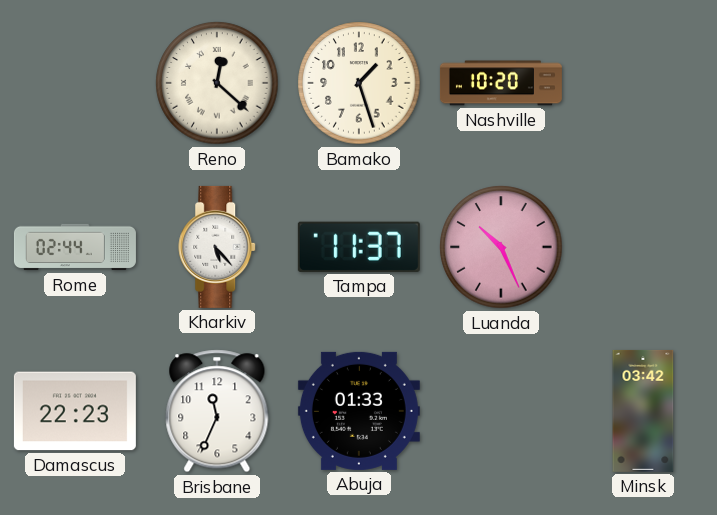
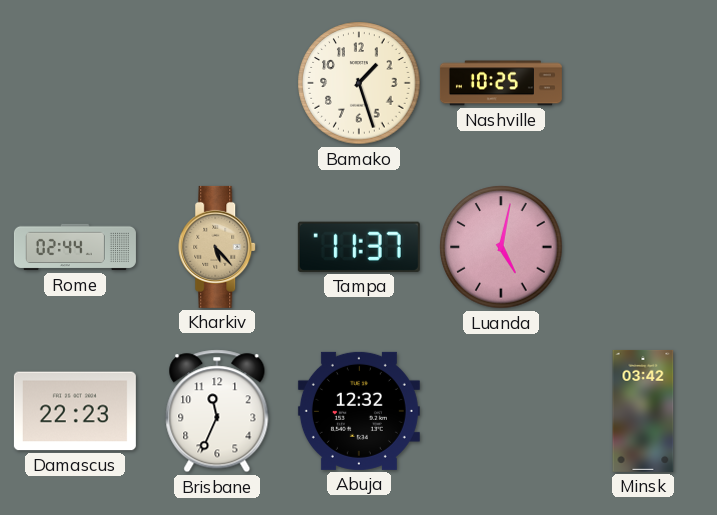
Reno: 12:22 -> none
Nashville: 10:20 -> 10:25
Kharkiv dial: white -> champagne
Luanda: 10:26 -> 5:02
Abuja: 01:33 -> 12:32
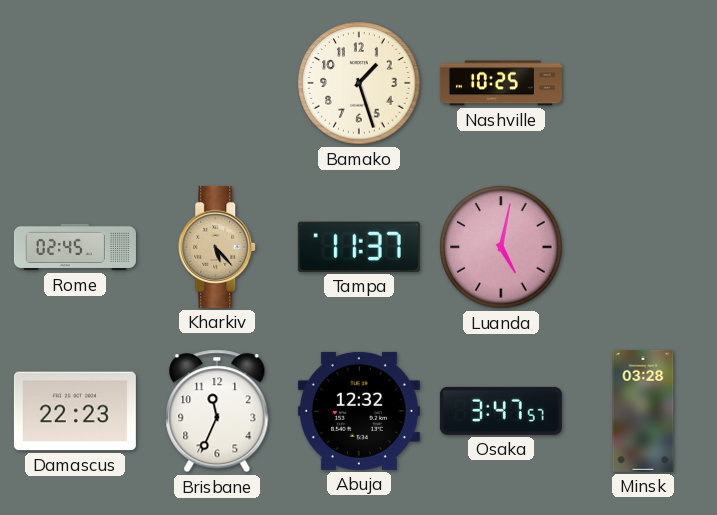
Rome: 02:44 -> 02:45
Osaka: none -> 3:47
Minsk: 03:42 -> 03:28
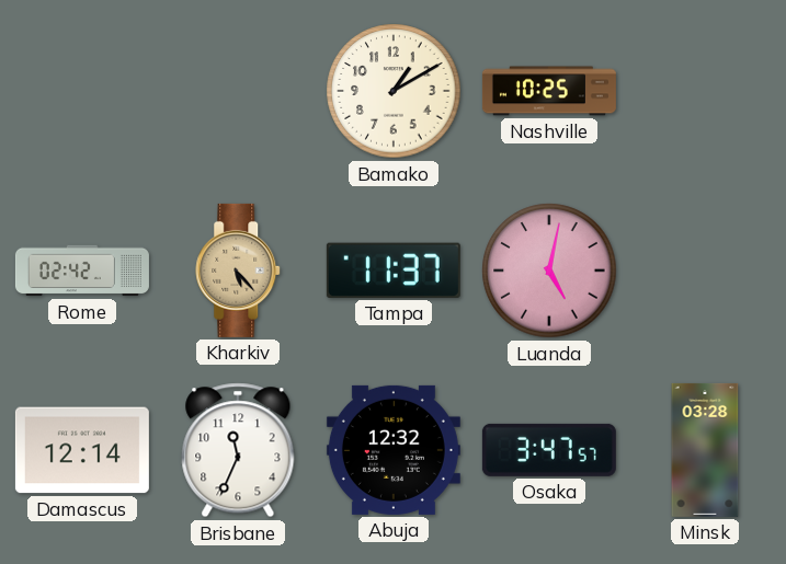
Bamako: 1:27 -> 1:10
Rome: 02:45 -> 02:42
Damascus: 22:23 -> 12:14
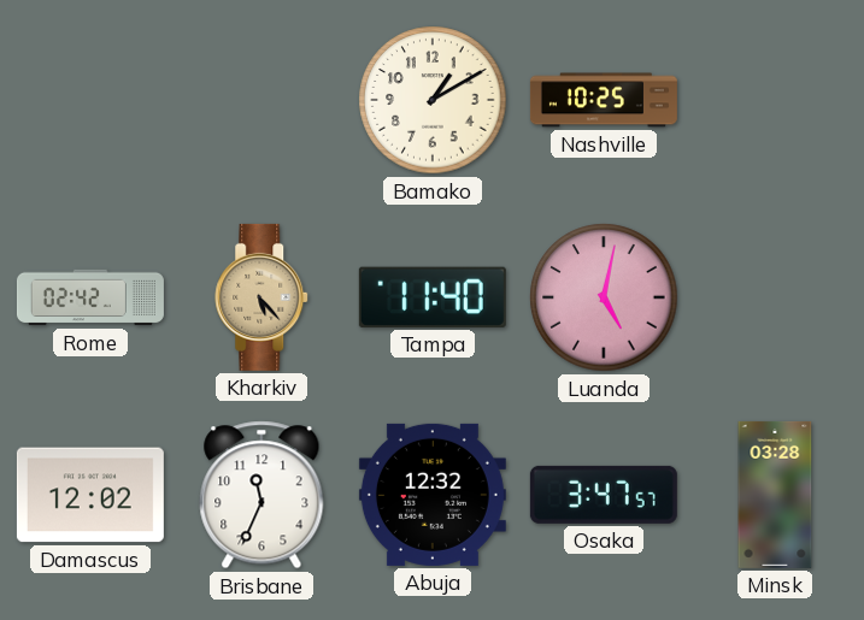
Tampa: 11:37 -> 11:40
Damascus: 12:14 -> 12:02
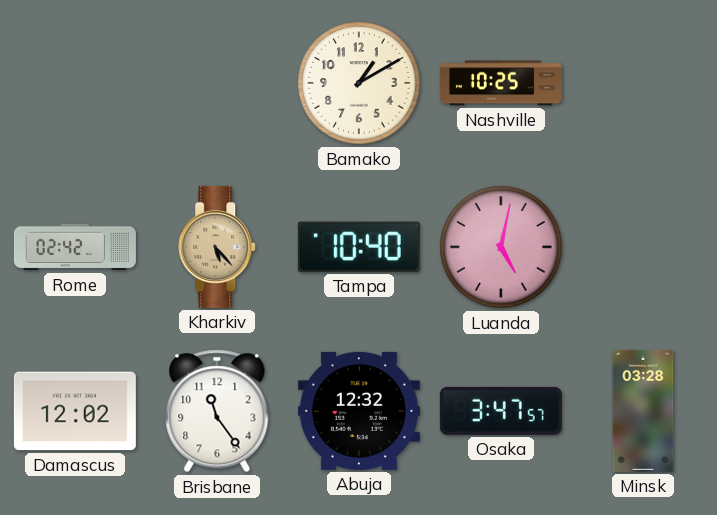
Tampa: 11:40 -> 10:40
Brisbane: 11:34 -> 11:24
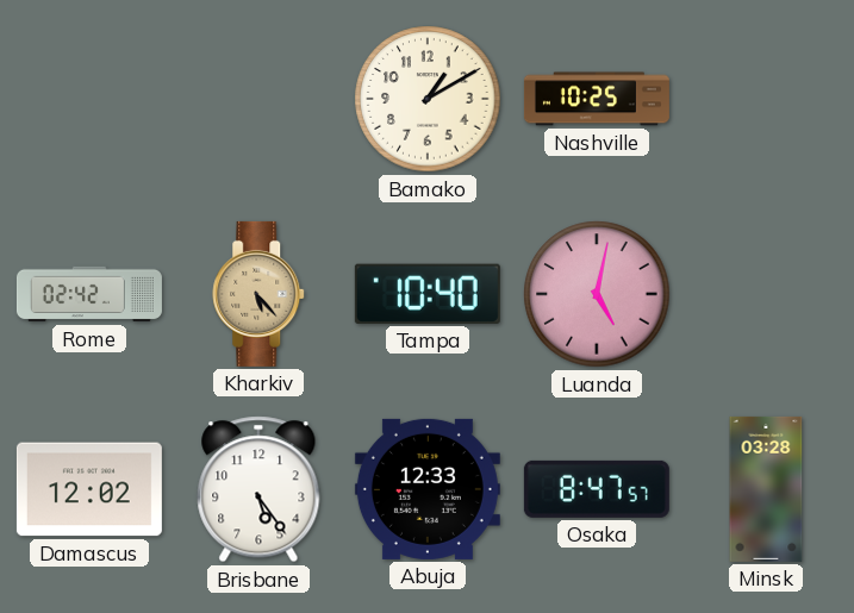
Brisbane: 11:24 -> 5:24
Abuja: 12:32 -> 12:33
Osaka: 3:47 -> 8:47
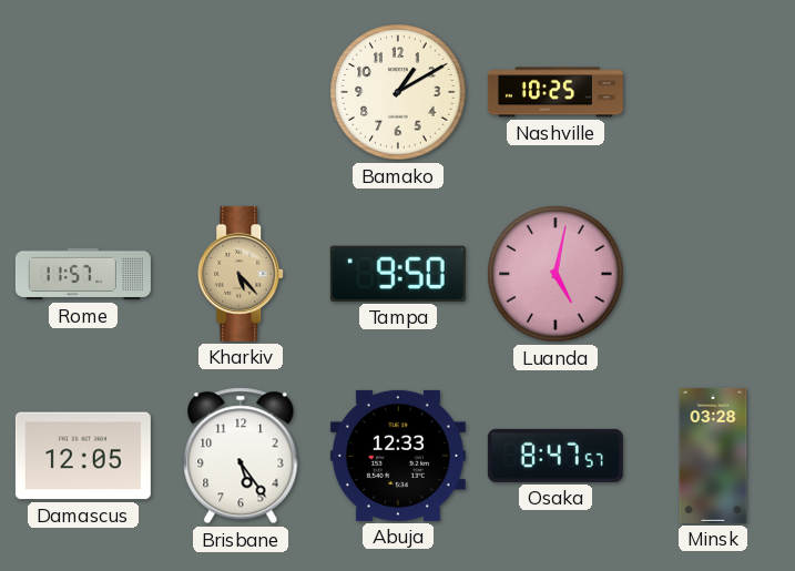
Rome: 02:42 -> 11:57
Tampa: 10:40 -> 9:50
Damascus: 12:02 -> 12:05
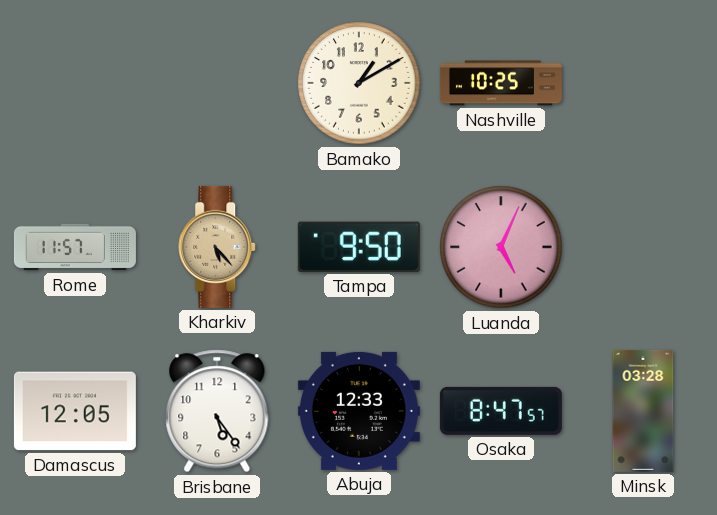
Luanda: 5:02 -> 5:04
